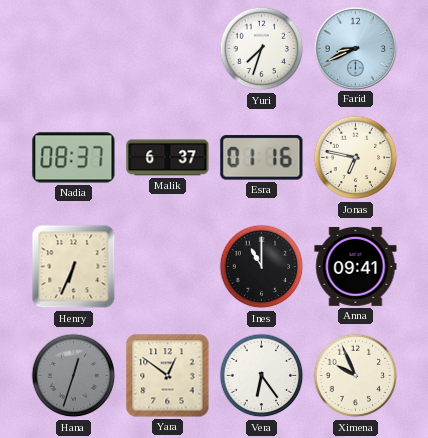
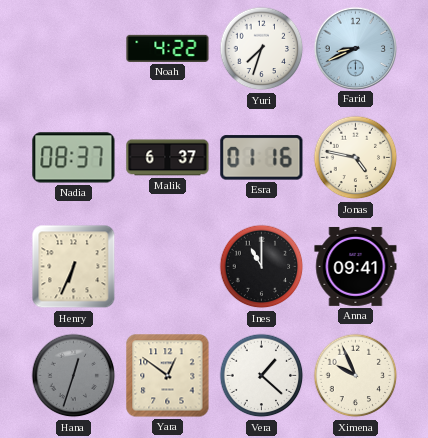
Noah: none -> 4:22
Jonas: 6:47 -> 4:47
Vera: 6:24 -> 1:22
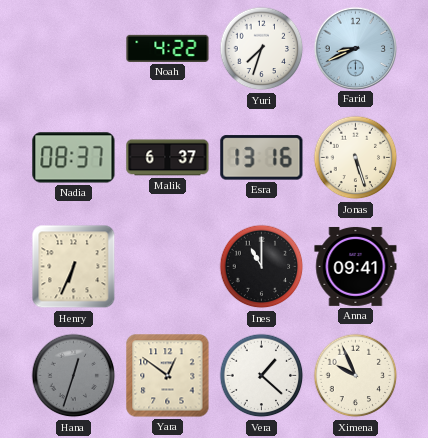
Esra: 01:16 -> 13:16
Jonas: 4:47 -> 5:27
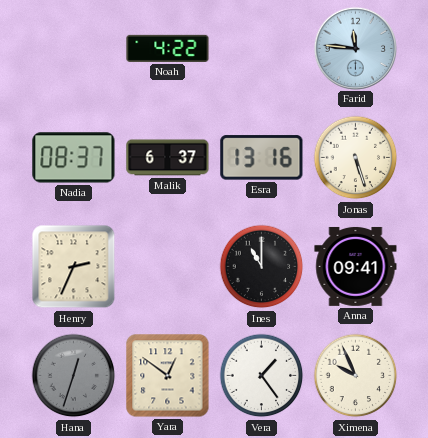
Yuri: 7:33 -> none
Farid: 8:41 -> 11:46
Henry: 6:34 -> 2:34
Vera: 1:22 -> 1:24
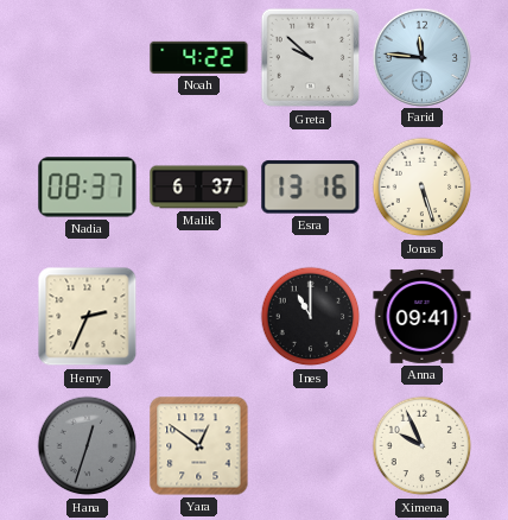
Greta: none -> 9:52
Vera: 1:24 -> none
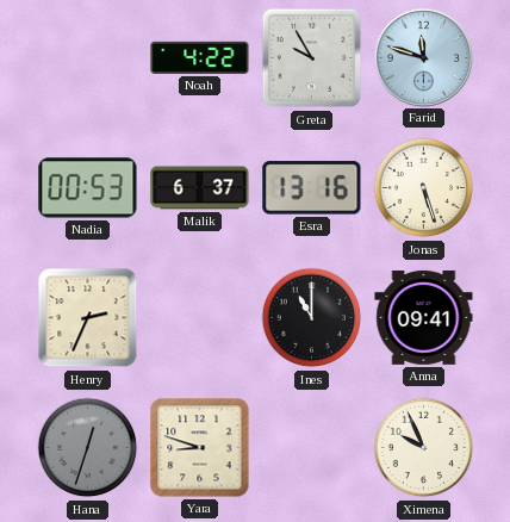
Greta: 9:52 -> 9:55
Farid: 11:46 -> 11:48
Nadia: 08:37 -> 00:53
Yara: 12:51 -> 8:48
